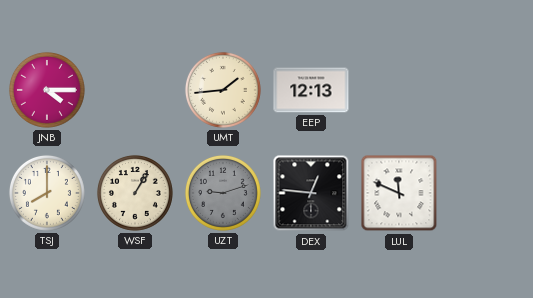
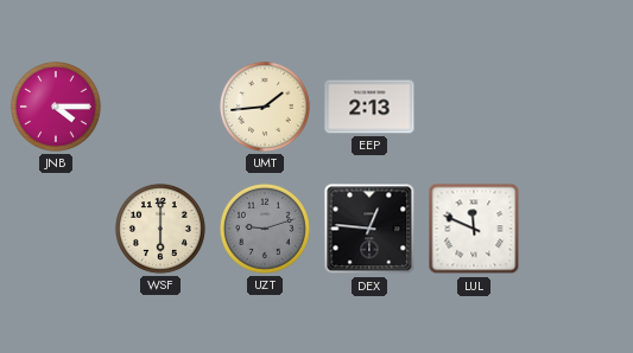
EEP: 12:13 -> 2:13
TSJ: 8:00 -> none
WSF: 1:05 -> 6:00
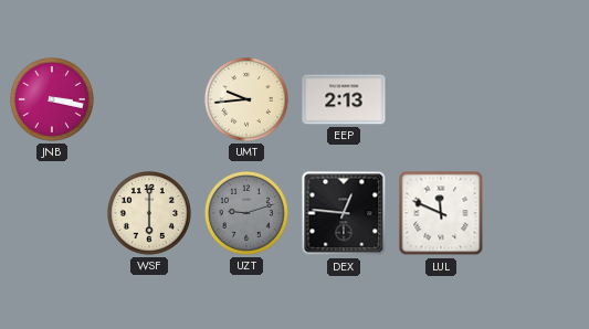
JNB: 4:15 -> 3:17
UMT: 1:44 -> 9:44
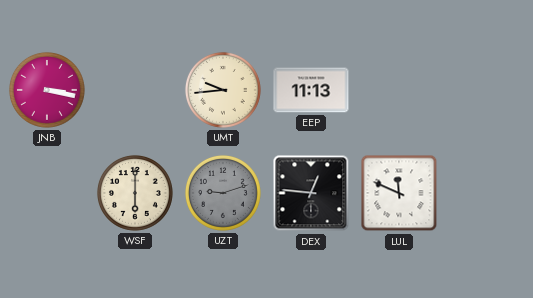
EEP: 2:13 -> 11:13
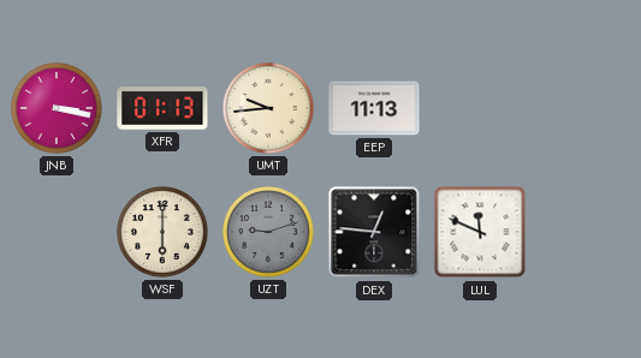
XFR: none -> 01:13
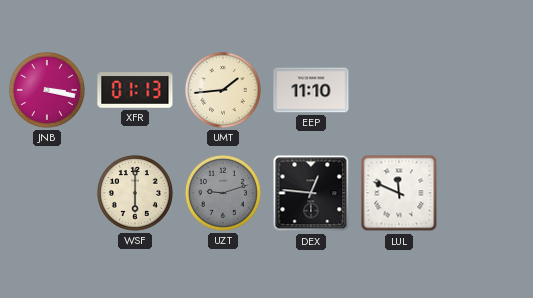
UMT: 9:44 -> 1:44
EEP: 11:13 -> 11:10
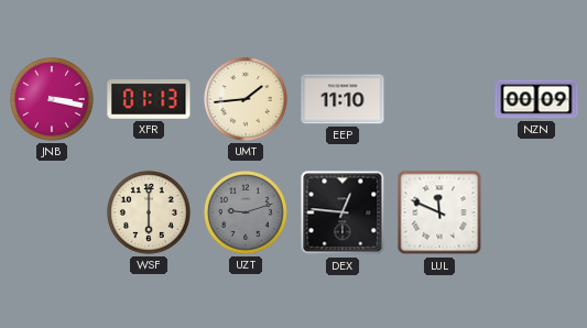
NZN: none -> 00:09
